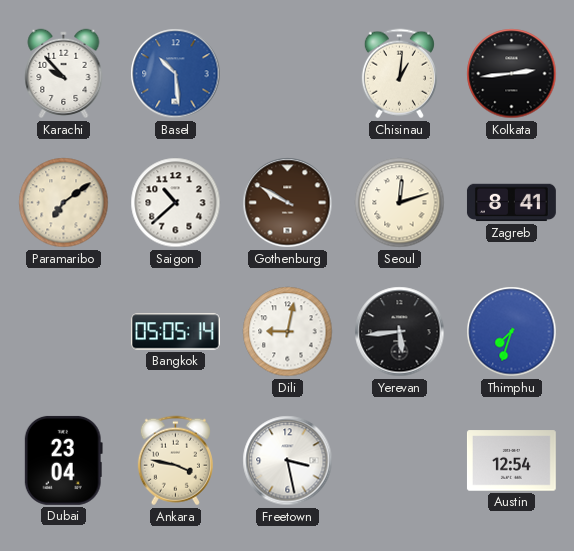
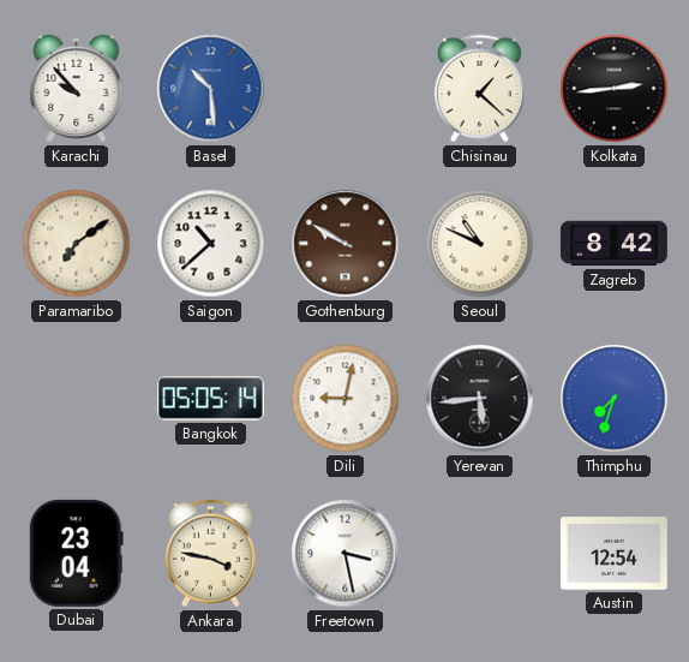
Chisinau: 1:01 -> 1:22
Seoul: 12:12 -> 10:49
Zagreb: 8:41 -> 8:42
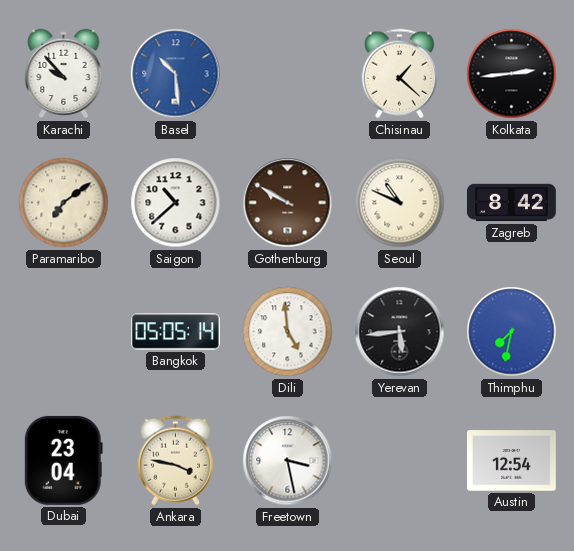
Dili: 9:02 -> 4:59
Thimphu: 7:33 -> 7:32
